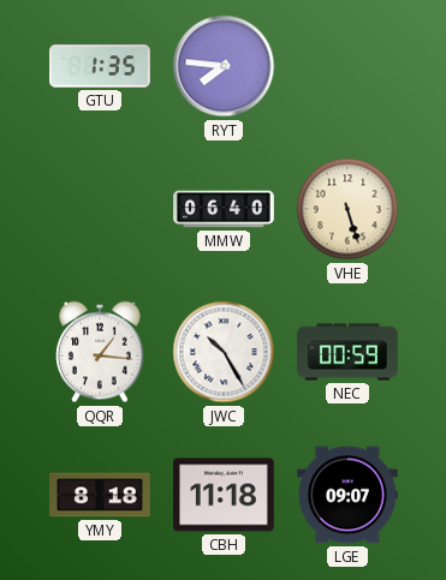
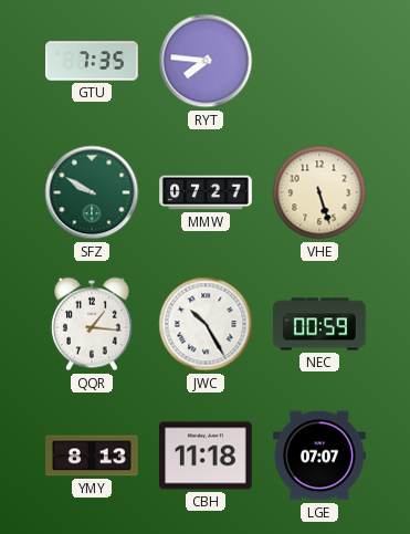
GTU: 1:35 -> 7:35
SFZ: none -> 9:50
MMW: 06:40 -> 07:27
YMY: 8:18 -> 8:13
LGE: 09:07 -> 07:07
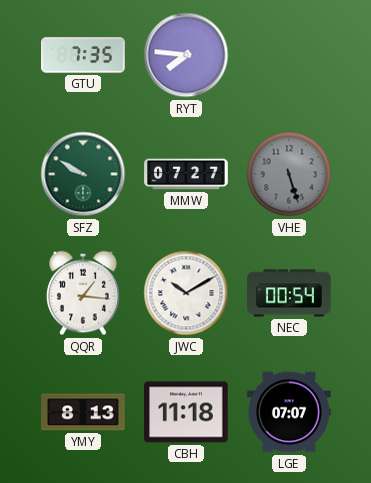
VHE dial: cream -> grey
JWC: 10:25 -> 10:10
NEC: 00:59 -> 00:54
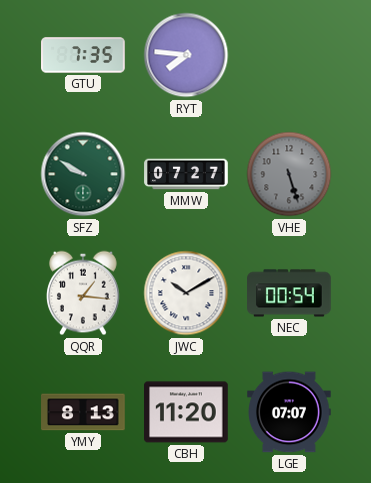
CBH: 11:18 -> 11:20
